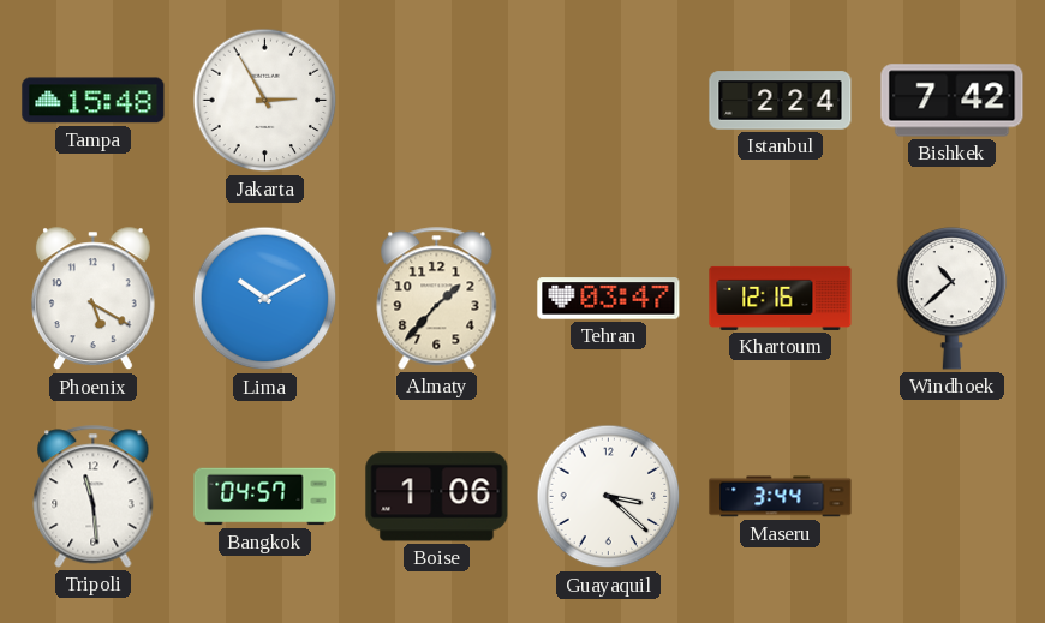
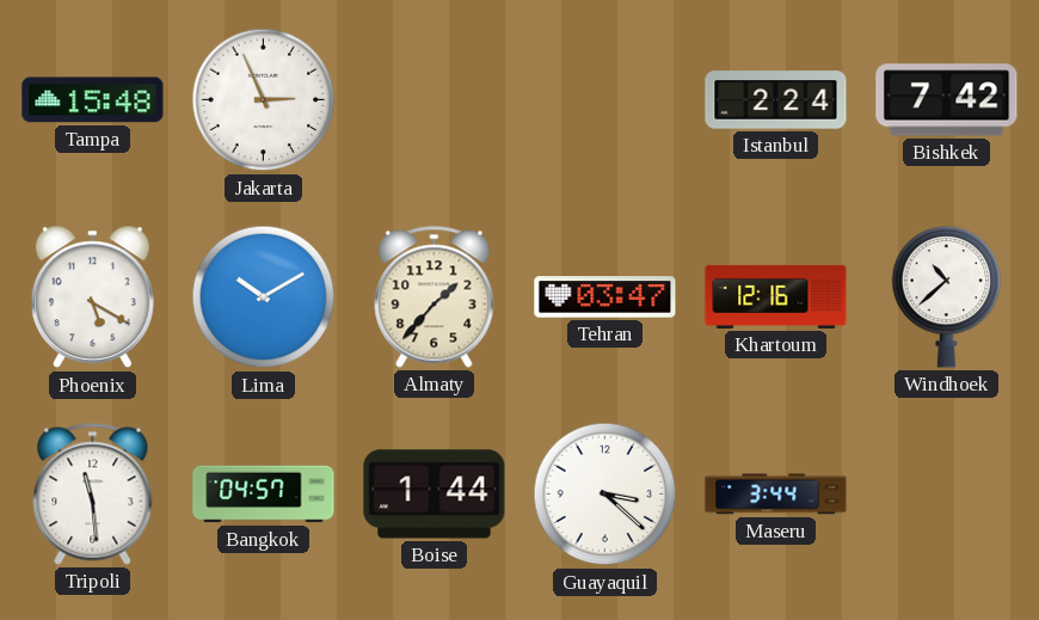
Jakarta: 2:55 -> 2:56
Boise: 1:06 -> 1:44
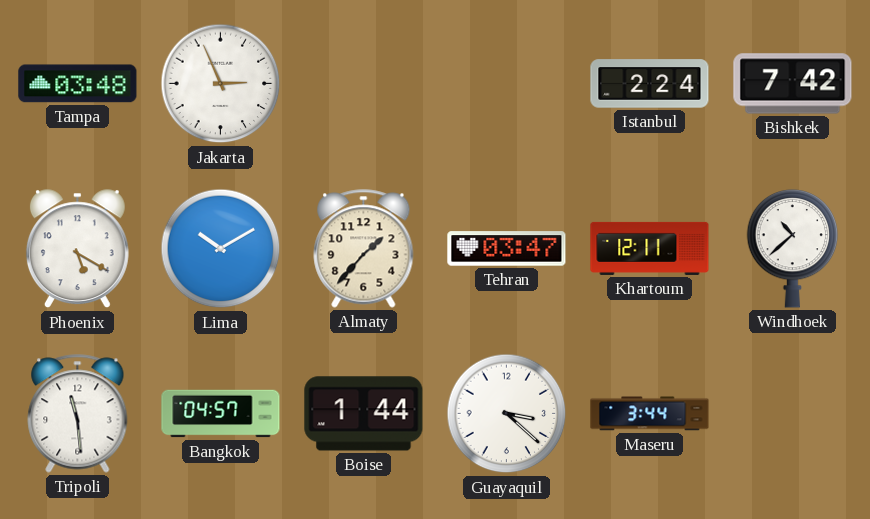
Tampa: 15:48 -> 03:48
Khartoum: 12:16 -> 12:11
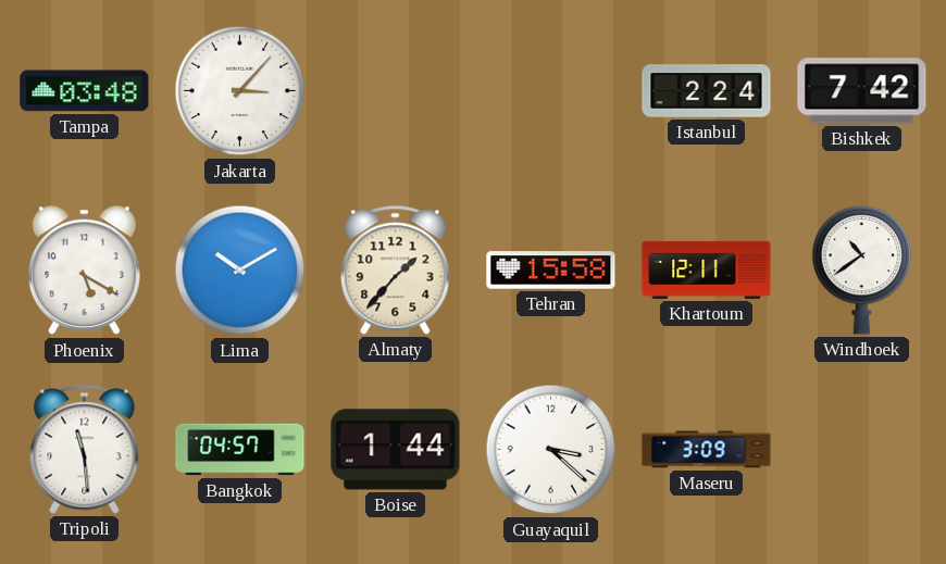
Jakarta: 2:56 -> 3:07
Tehran: 03:47 -> 15:58
Windhoek: 10:38 -> 10:39
Maseru: 3:44 -> 3:09
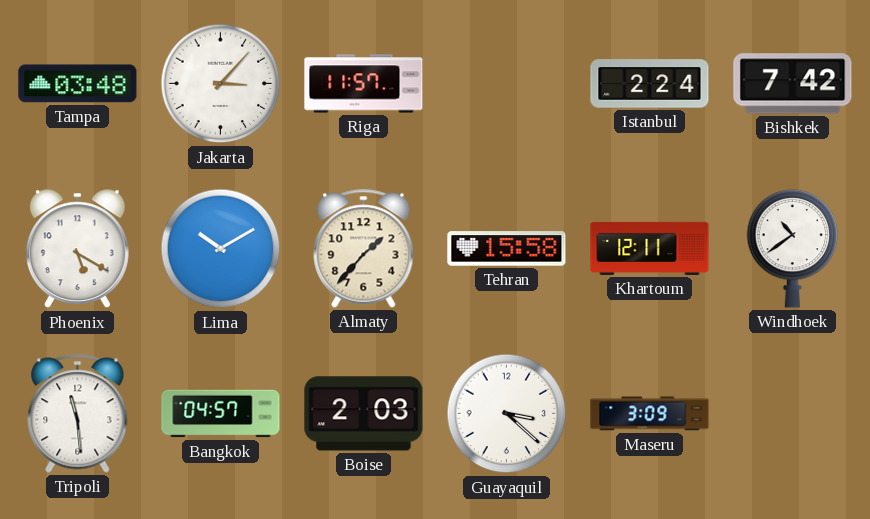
Riga: none -> 11:57
Boise: 1:44 -> 2:03
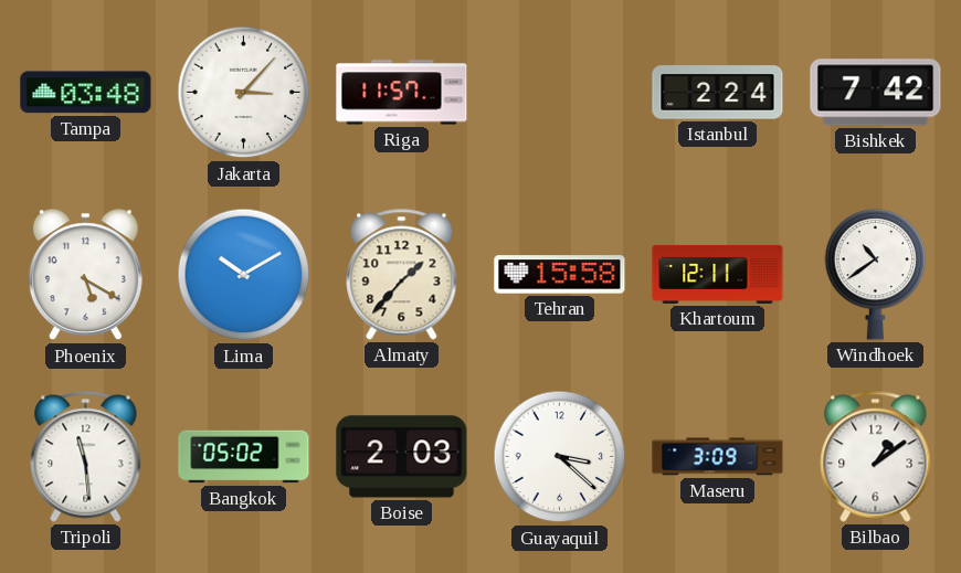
Bangkok: 04:57 -> 05:02
Bilbao: none -> 1:09
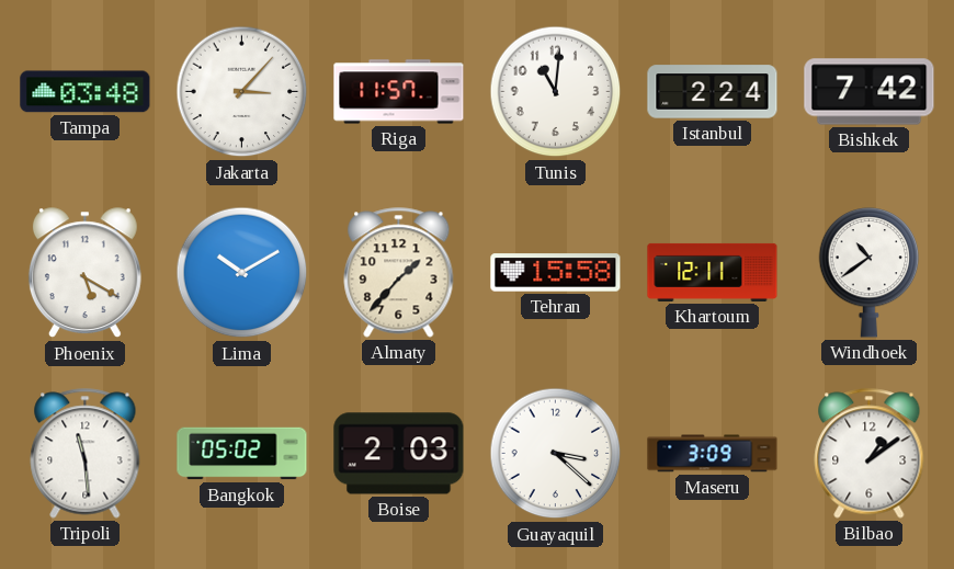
Tunis: none -> 11:01
